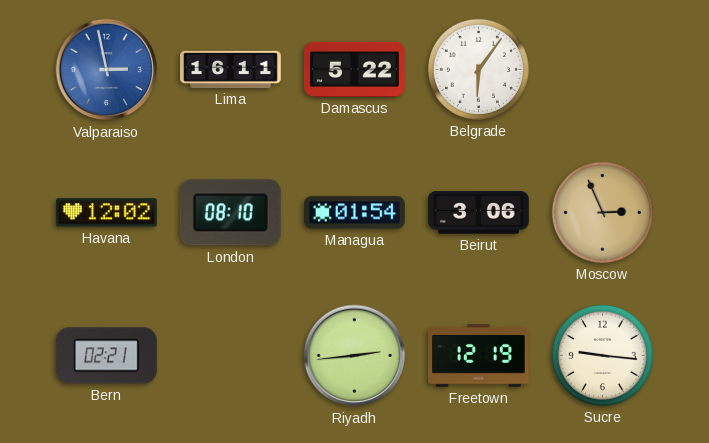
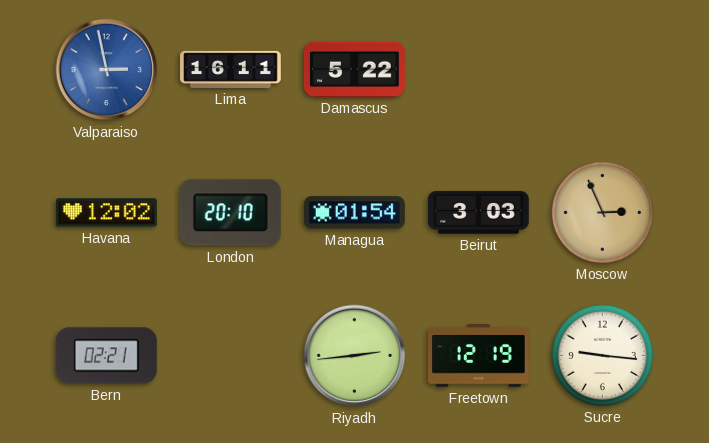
Belgrade: 6:06 -> none
London: 08:10 -> 20:10
Beirut: 3:06 -> 3:03
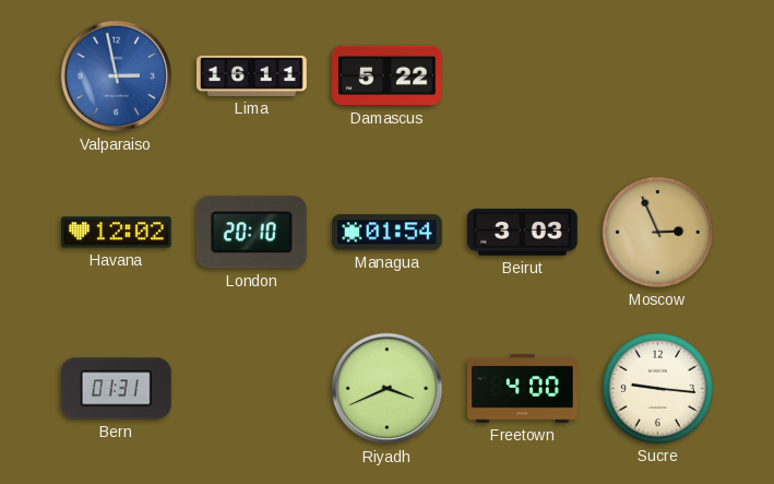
Bern: 02:21 -> 01:31
Riyadh: 2:44 -> 3:41
Freetown: 12:19 -> 4:00
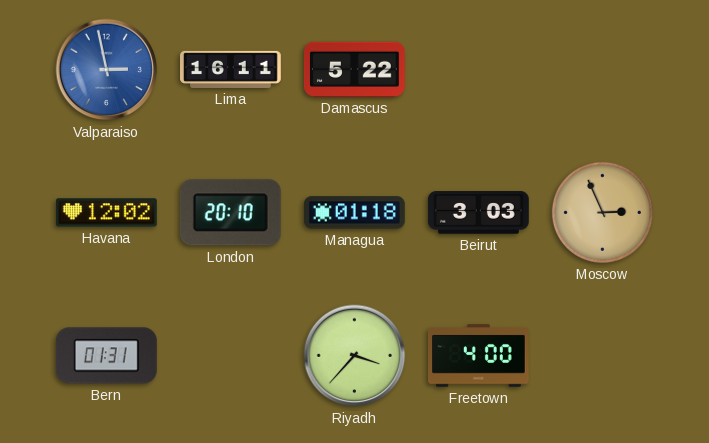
Managua: 01:54 -> 01:18
Riyadh: 3:41 -> 3:37
Sucre: 9:16 -> none
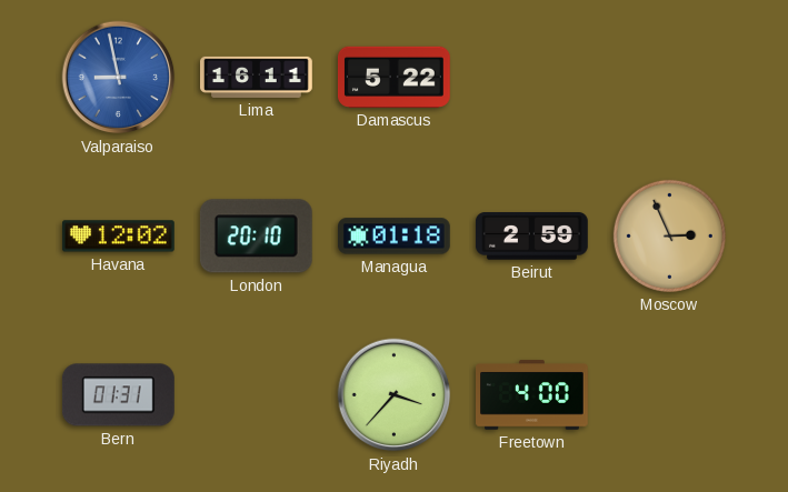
Valparaiso: 2:58 -> 8:58
Beirut: 3:03 -> 2:59
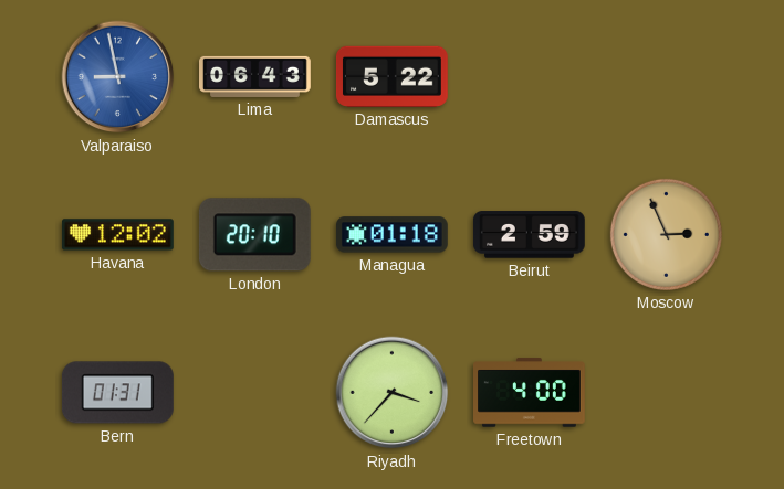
Lima: 16:11 -> 06:43
